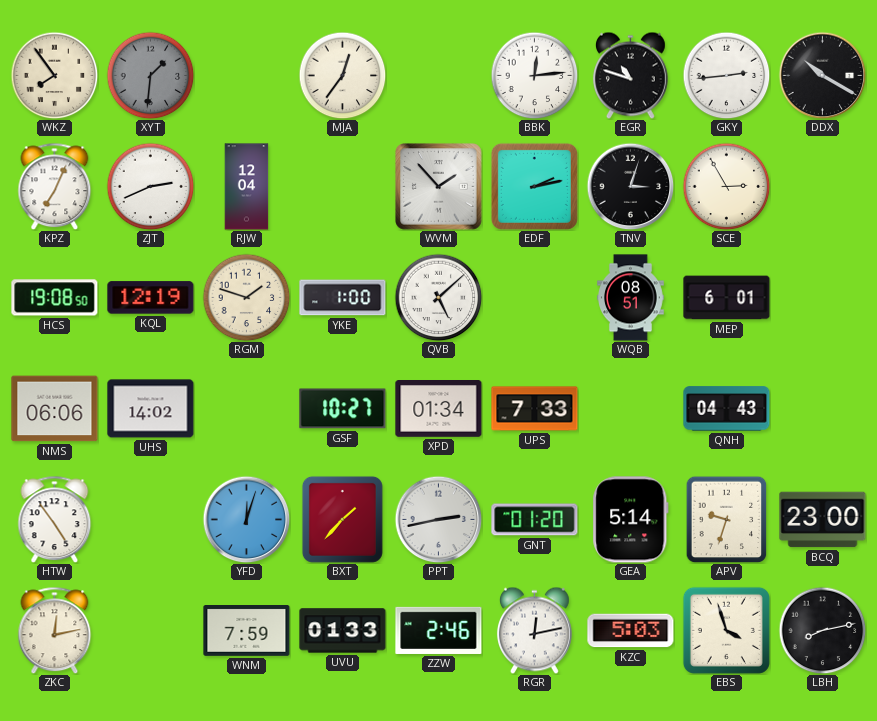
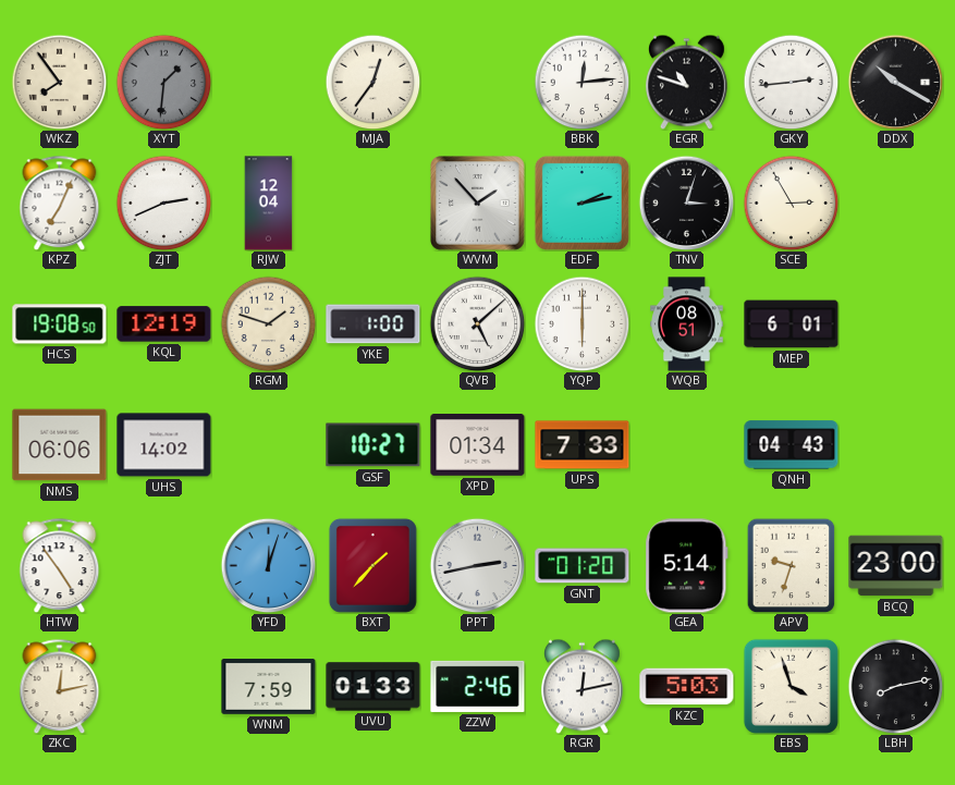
YQP: none -> 6:00
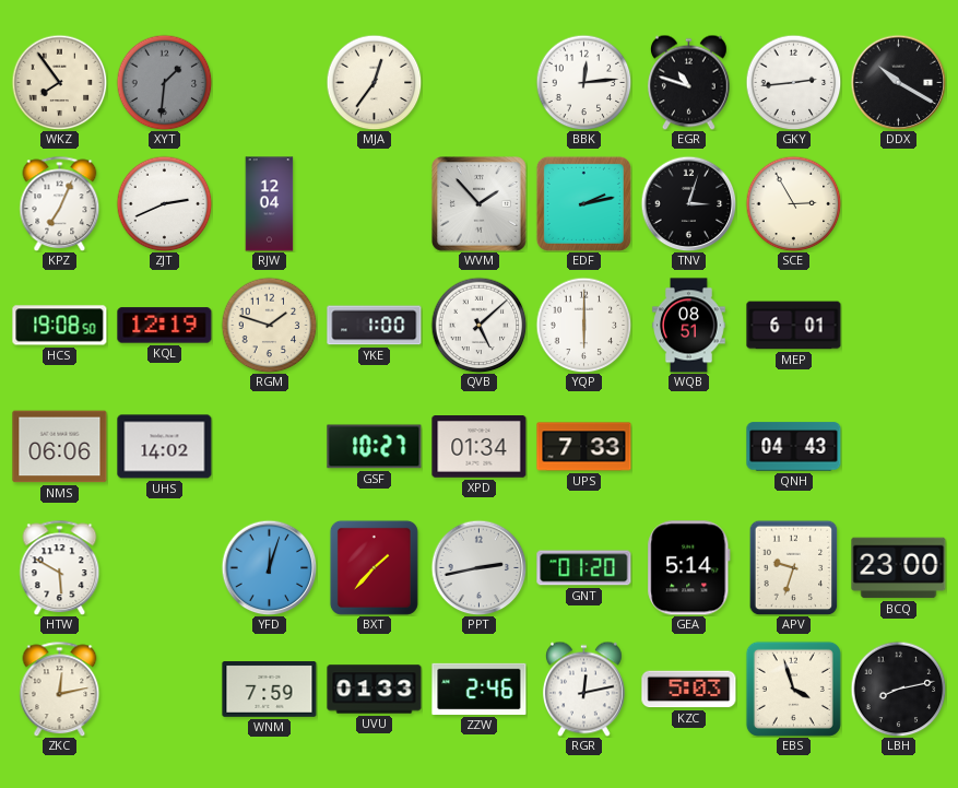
HTW: 4:54 -> 5:50
